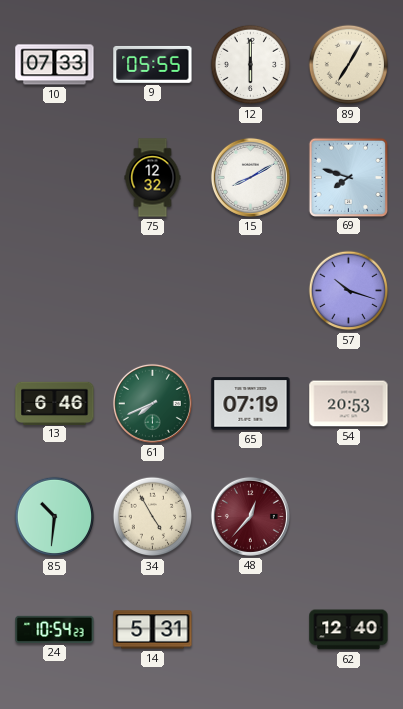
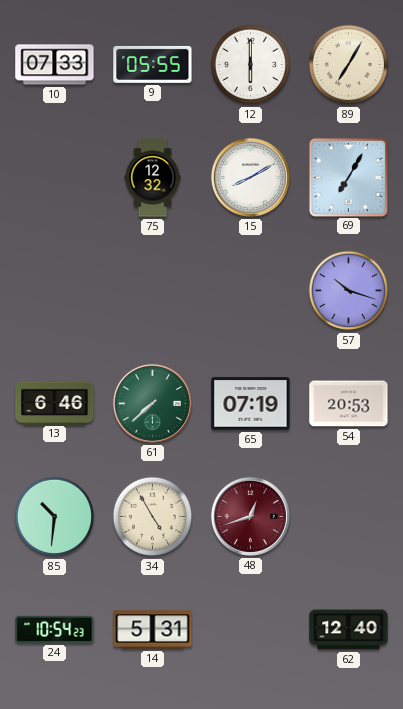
69: 7:48 -> 7:05
61: 7:41 -> 7:38
48: 12:37 -> 12:42
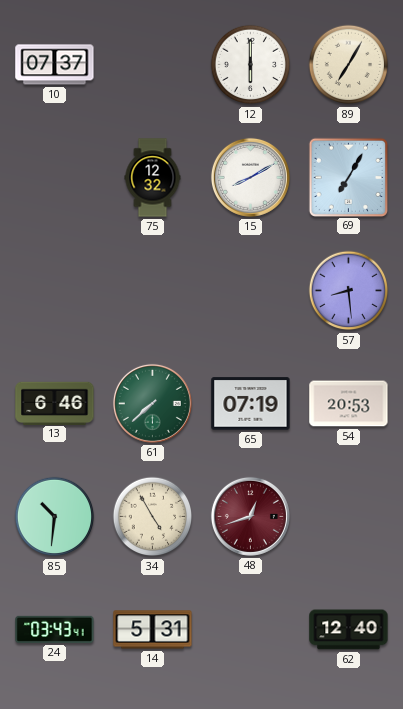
10: 07:33 -> 07:37
9: 05:55 -> none
57: 10:18 -> 8:29
24: 10:54 -> 03:43
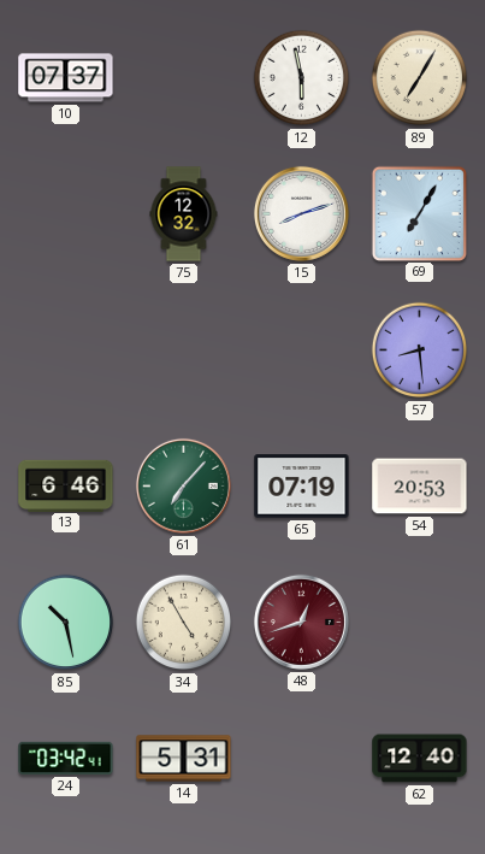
12: 6:00 -> 5:58
15: 8:10 -> 8:12
61: 7:38 -> 7:07
85: 10:31 -> 10:28
24: 03:43 -> 03:42
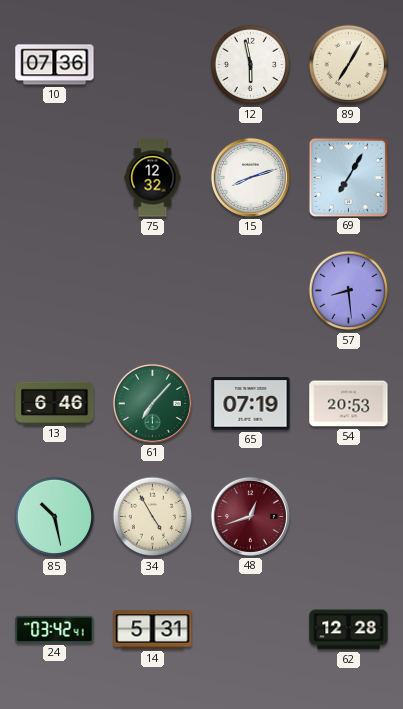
10: 07:37 -> 07:36
62: 12:40 -> 12:28
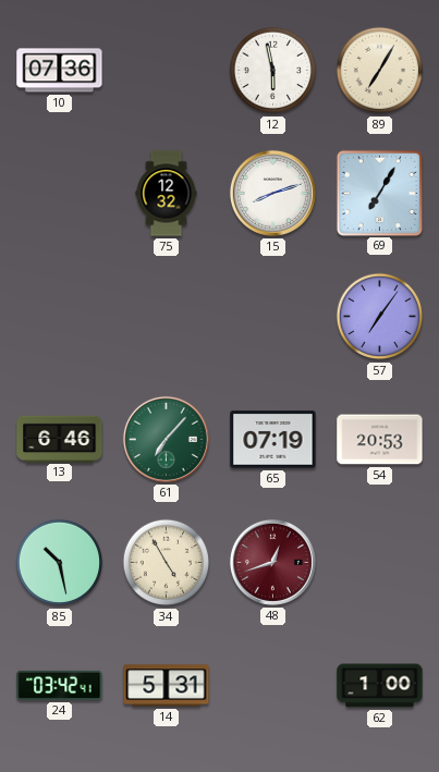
57: 8:29 -> 7:06
62: 12:28 -> 1:00
